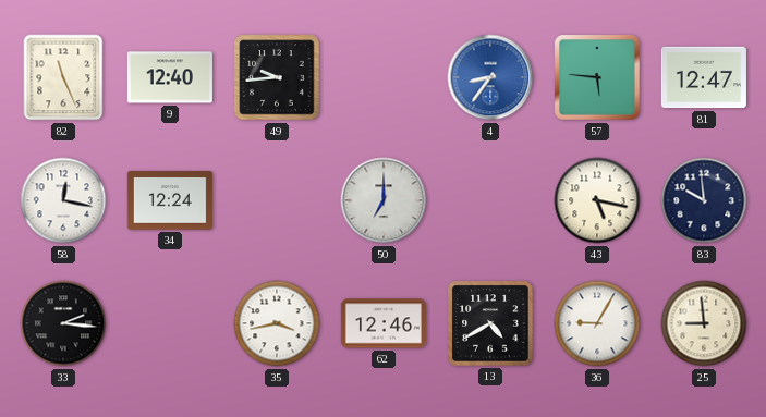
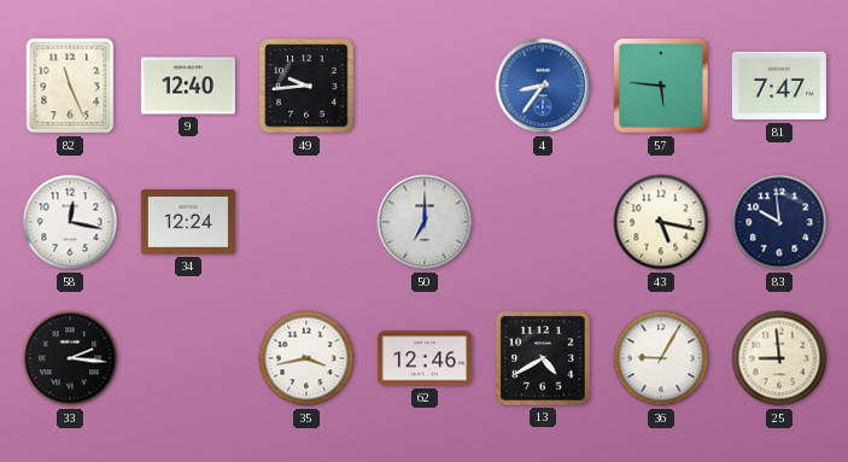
81: 12:47 -> 7:47
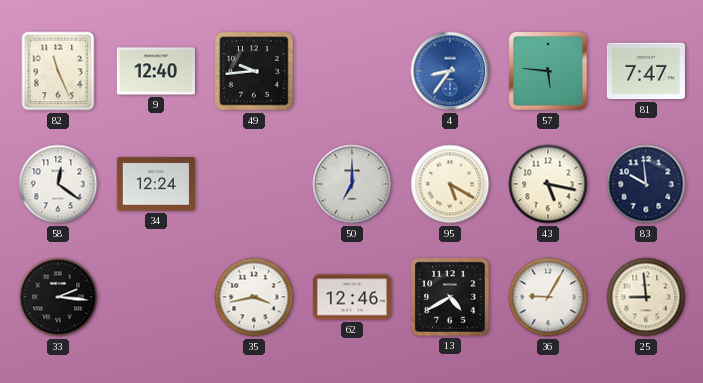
58: 12:17 -> 12:21
95: none -> 5:20
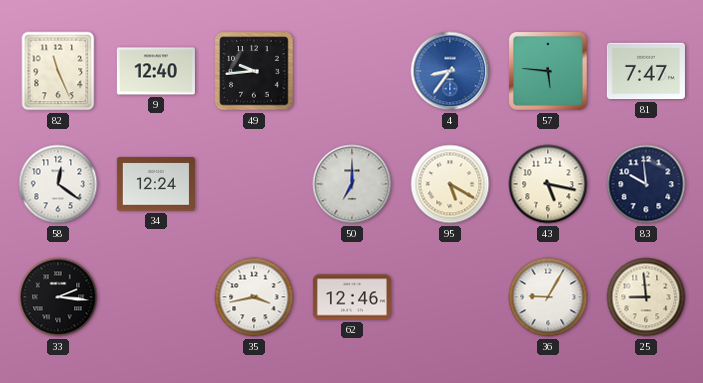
13: 4:40 -> none
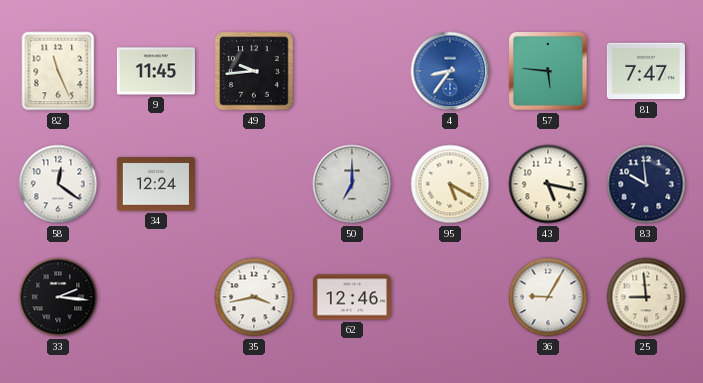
9: 12:40 -> 11:45
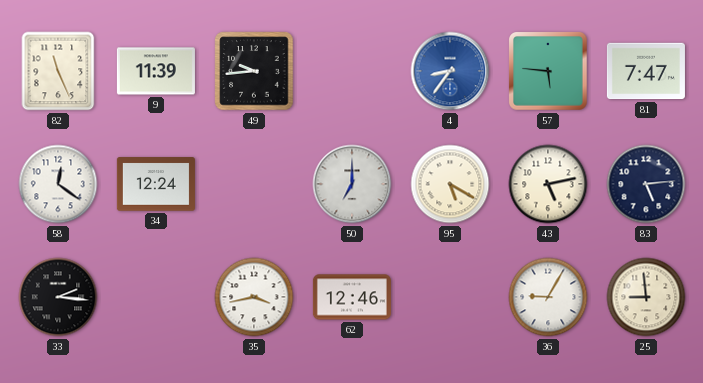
9: 11:45 -> 11:39
43: 5:17 -> 5:13
83: 9:59 -> 5:14
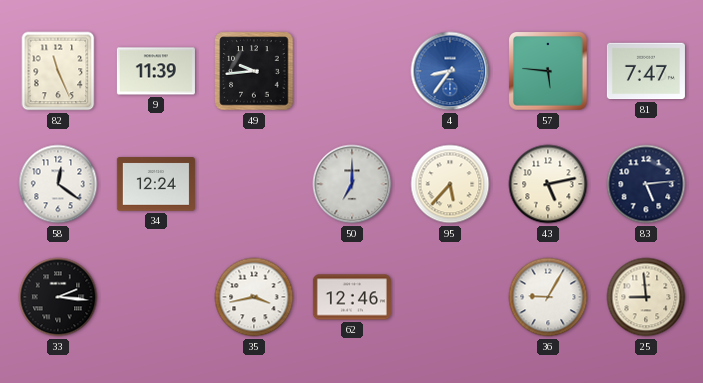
95: 5:20 -> 5:37
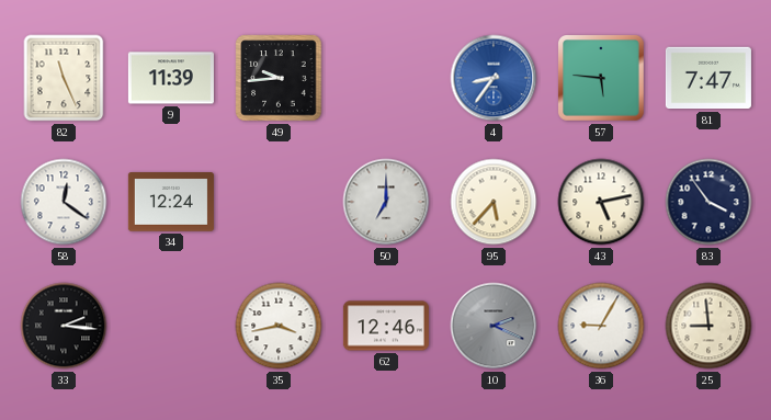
83: 5:14 -> 3:54
10: none -> 2:19
